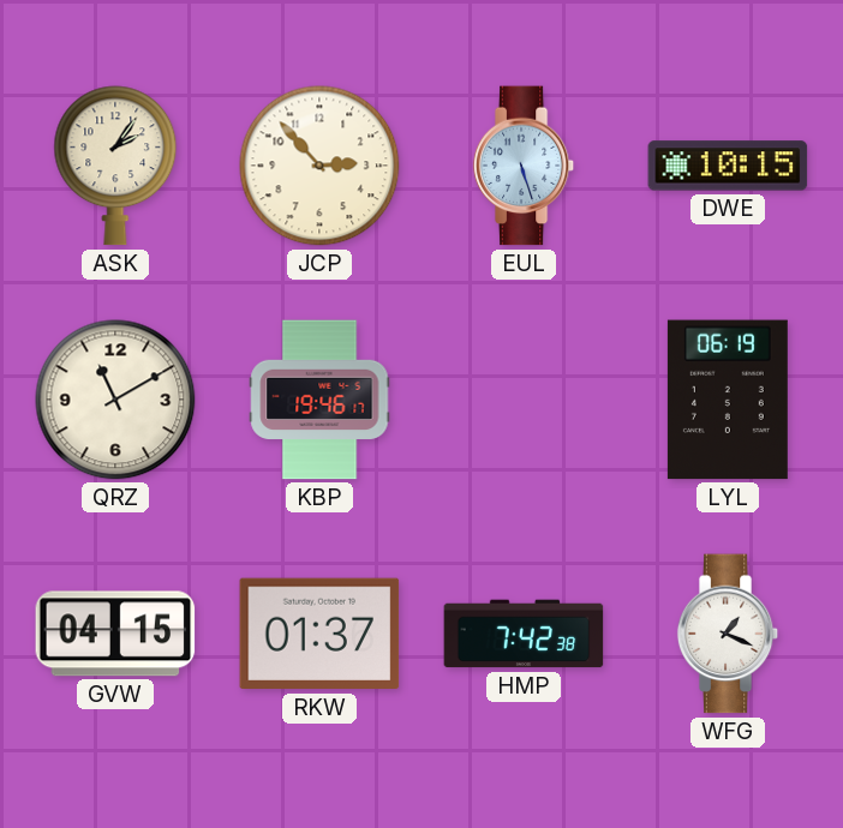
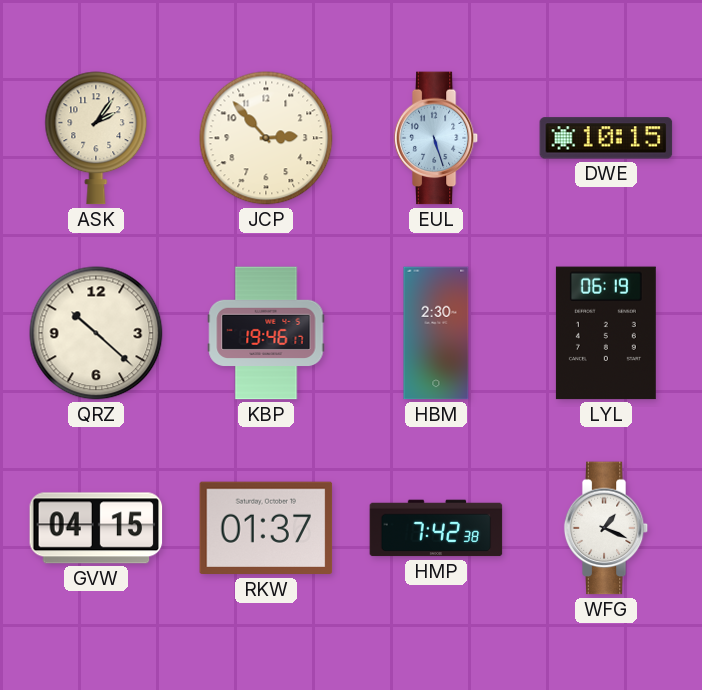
QRZ: 11:10 -> 10:22
HBM: none -> 2:30
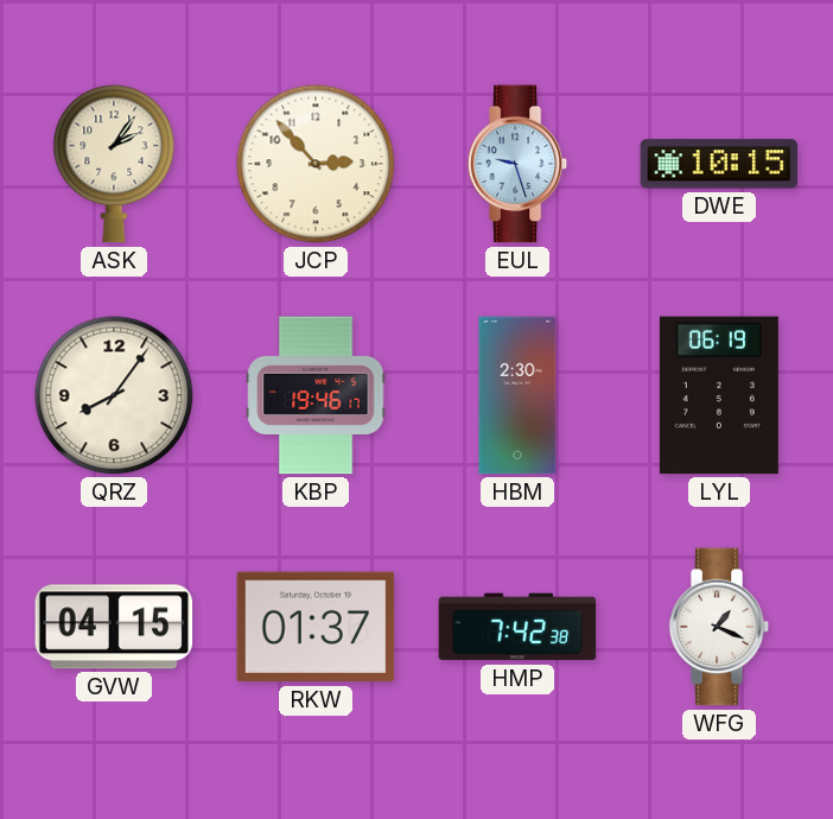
EUL: 5:27 -> 9:27
QRZ: 10:22 -> 8:06
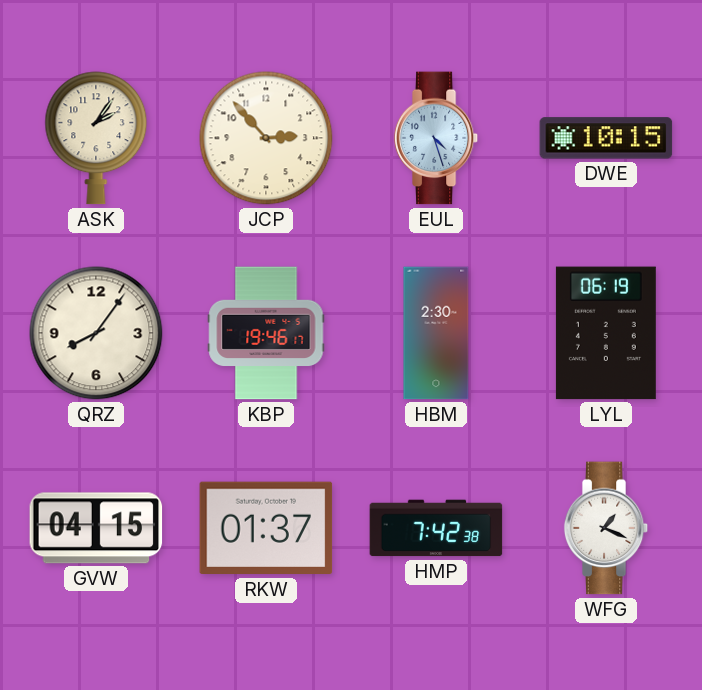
EUL: 9:27 -> 4:27
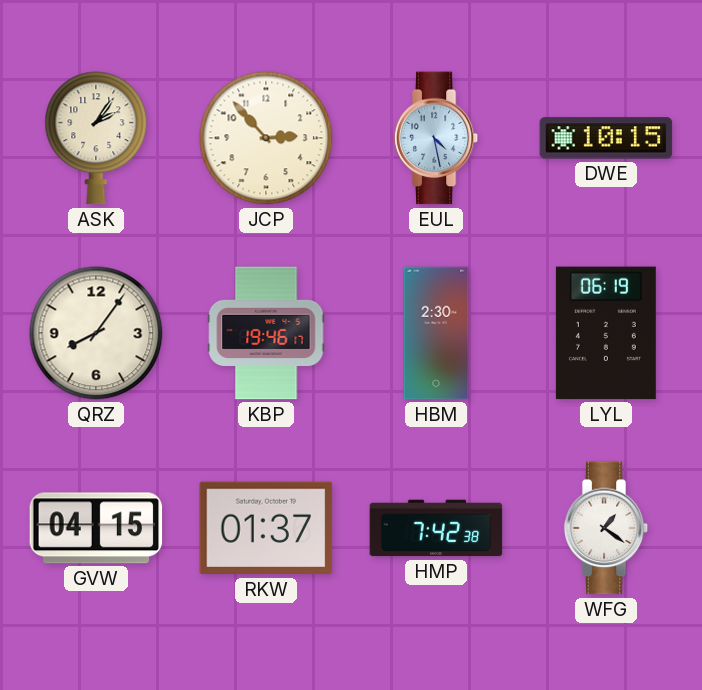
EUL: 4:27 -> 4:28
WFG: 1:19 -> 1:21
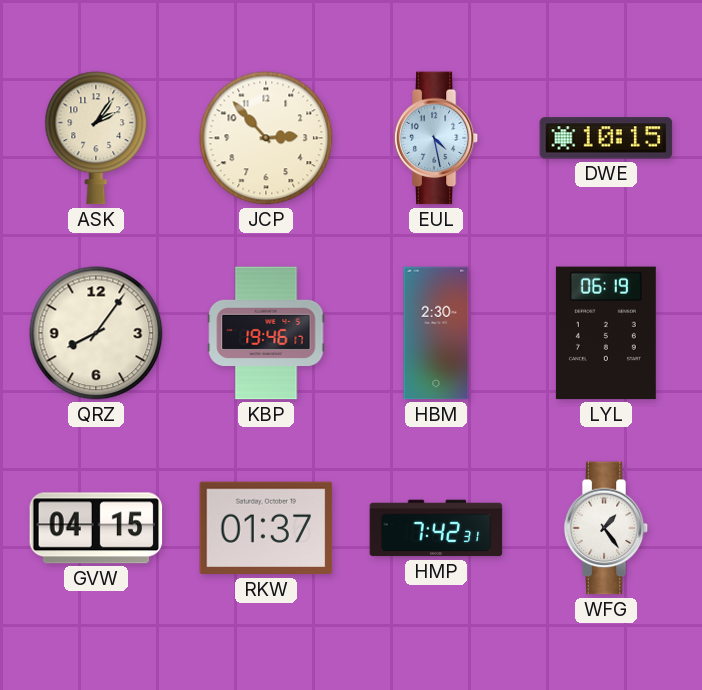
HMP: 7:42:38 -> 7:42:31
WFG: 1:21 -> 1:24
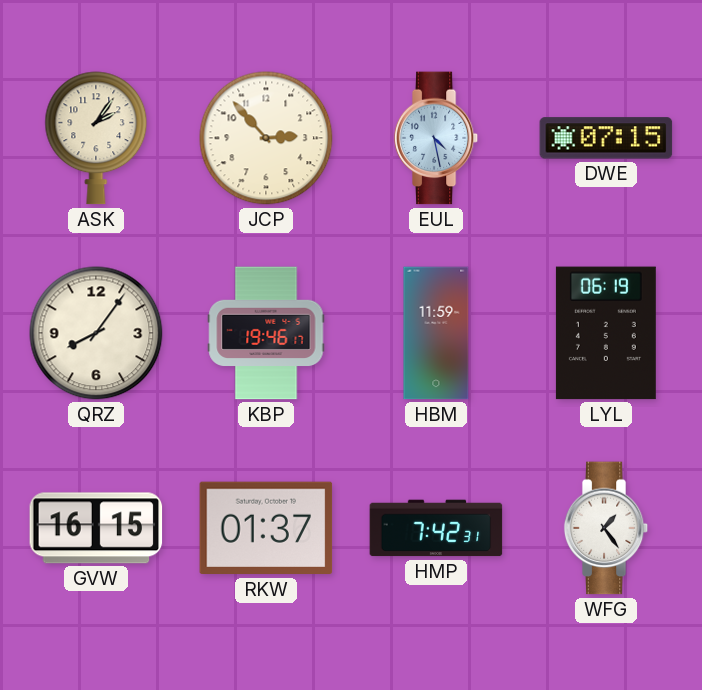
DWE: 10:15 -> 07:15
HBM: 2:30 -> 11:59
GVW: 04:15 -> 16:15
